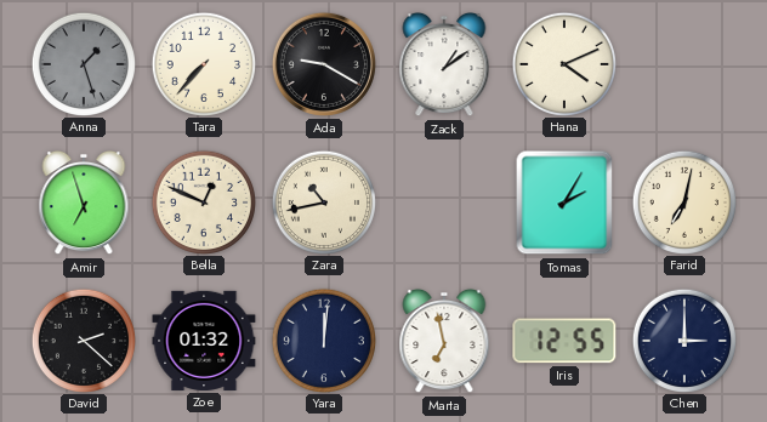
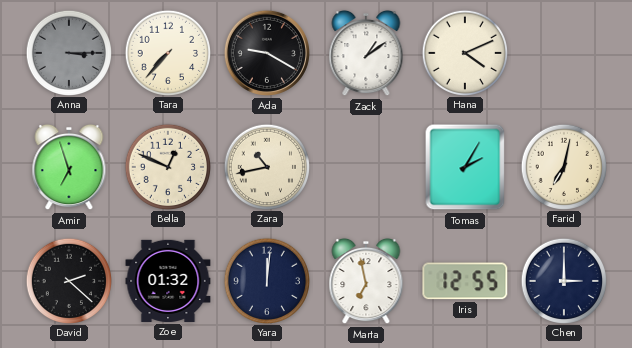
Anna: 1:27 -> 3:15
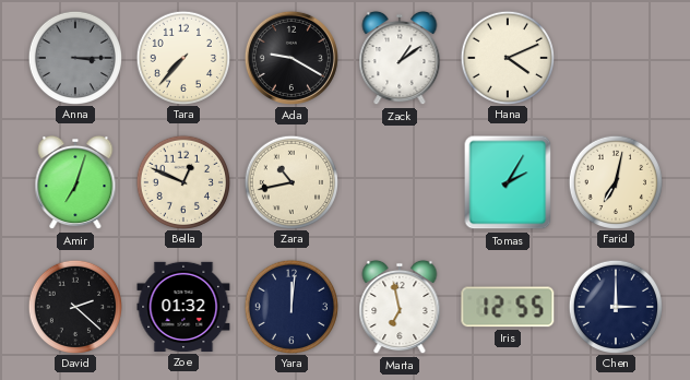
Amir: 6:57 -> 7:03
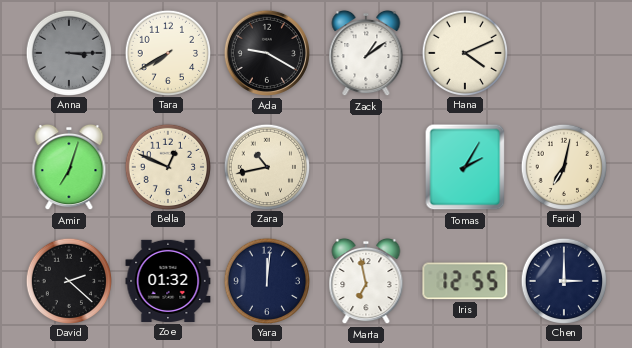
Tara: 7:37 -> 7:40
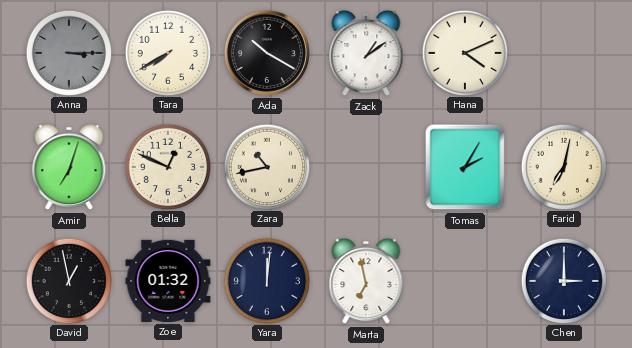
Ada: 9:20 -> 10:20
David: 2:22 -> 12:58
Iris: 12:55 -> none
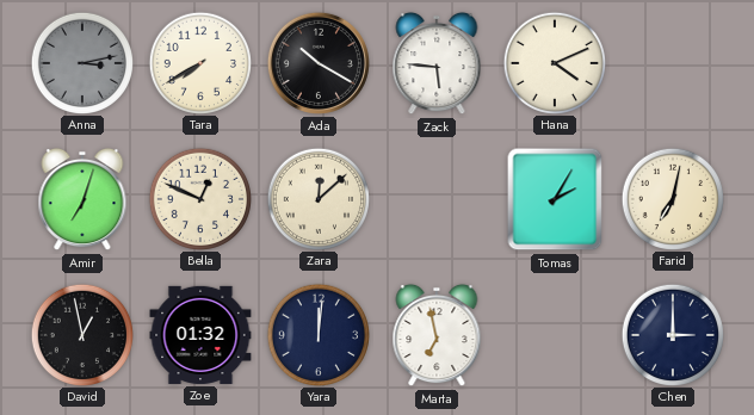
Anna: 3:15 -> 3:13
Zack: 1:09 -> 5:46
Zara: 10:43 -> 12:08
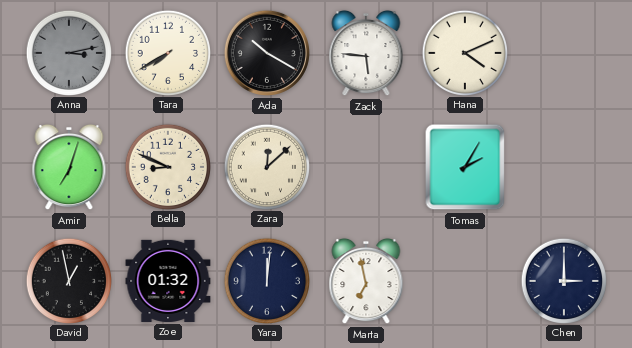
Bella: 12:49 -> 8:49
Farid: 7:02 -> none
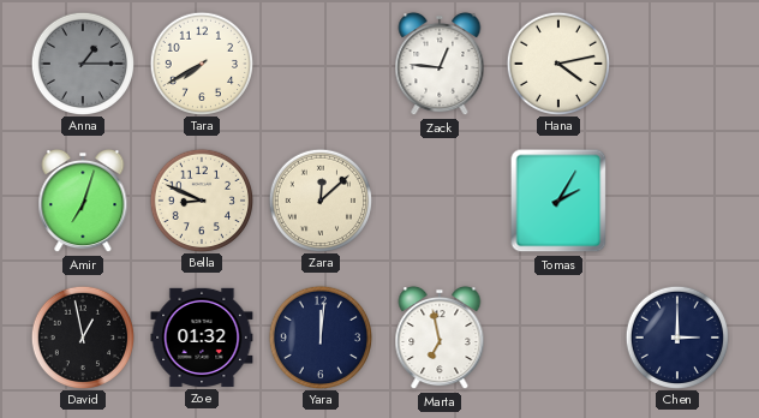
Anna: 3:13 -> 1:15
Ada: 10:20 -> none
Zack: 5:46 -> 12:46
Hana: 4:11 -> 4:13
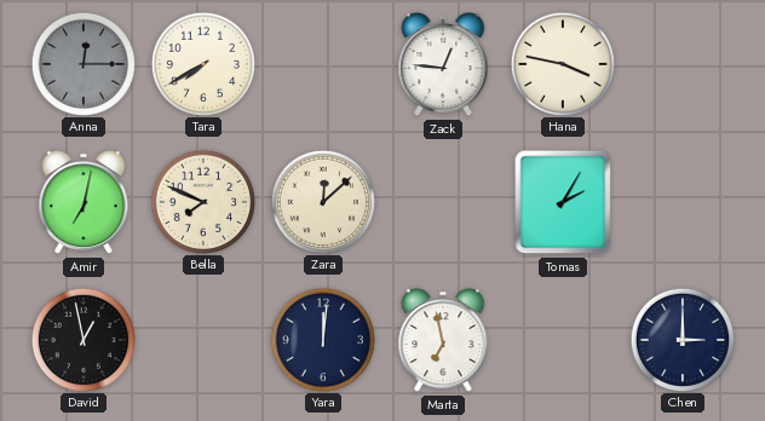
Anna: 1:15 -> 12:15
Hana: 4:13 -> 3:47
Amir: 7:03 -> 7:02
Bella: 8:49 -> 7:49
Zoe: 01:32 -> none
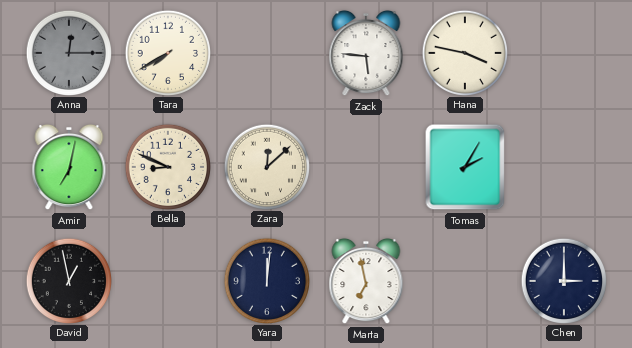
Zack: 12:46 -> 5:46
Bella: 7:49 -> 8:49
